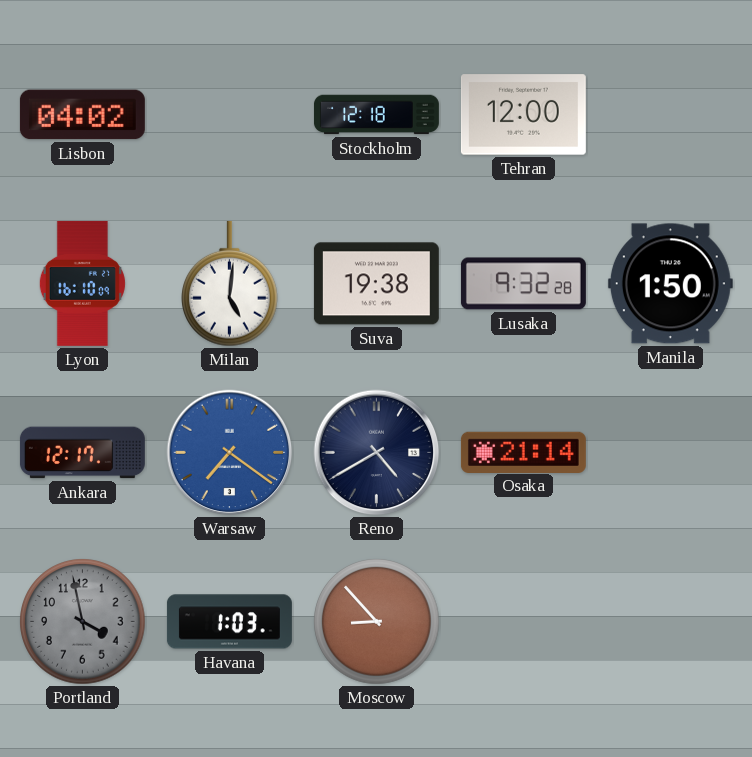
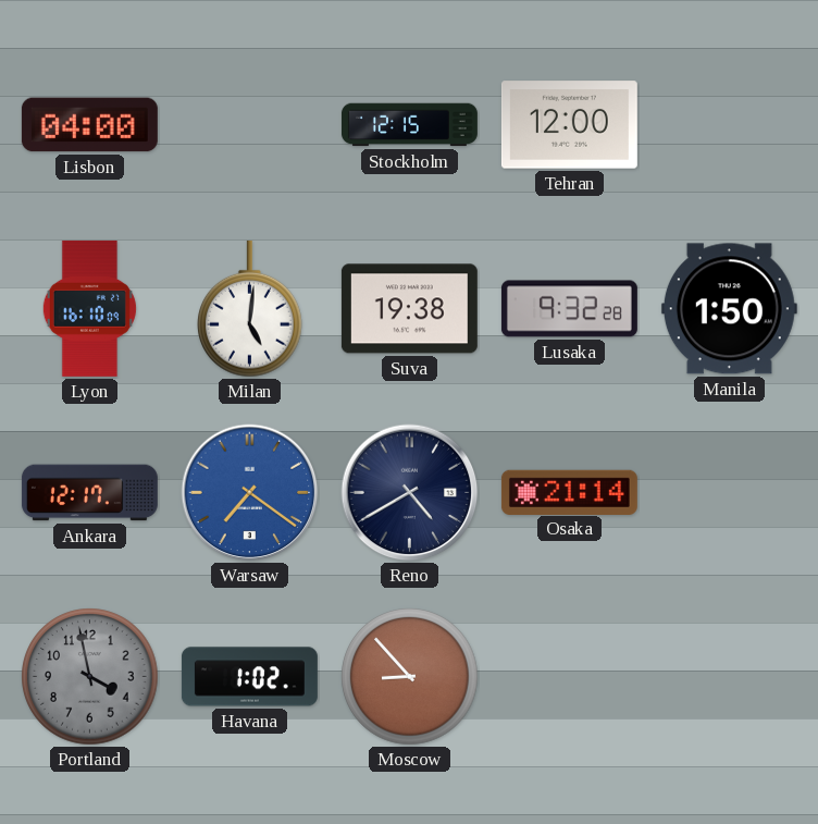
Lisbon: 04:02 -> 04:00
Stockholm: 12:18 -> 12:15
Havana: 1:03 -> 1:02
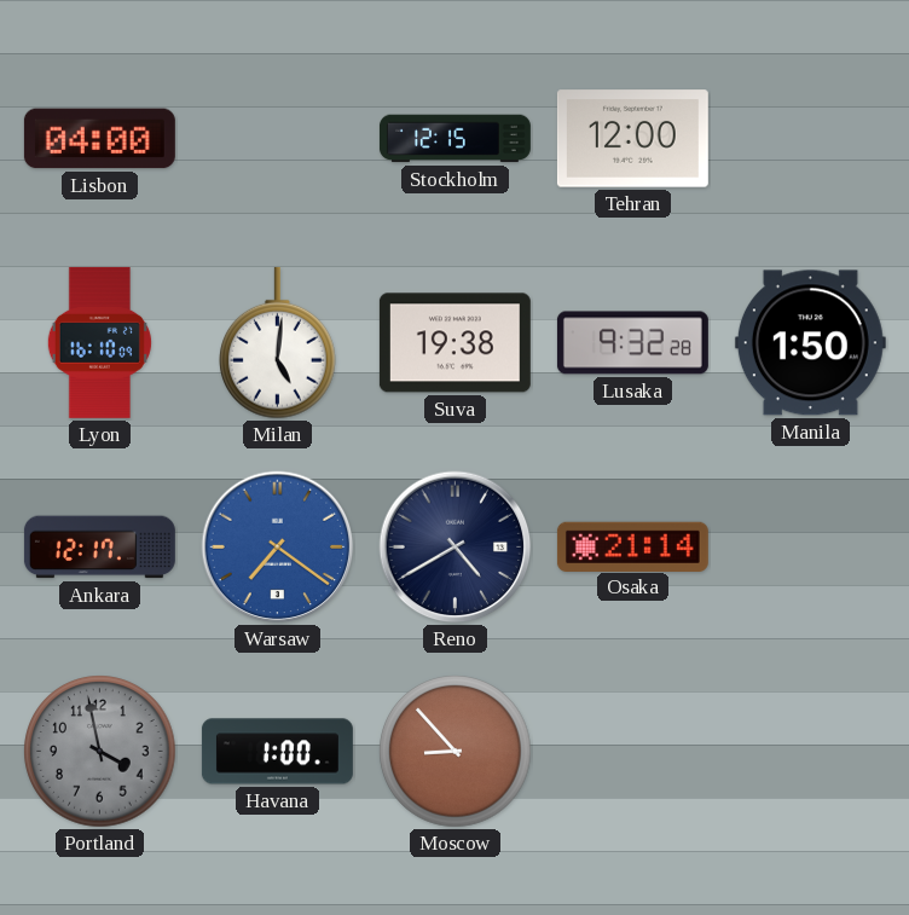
Havana: 1:02 -> 1:00
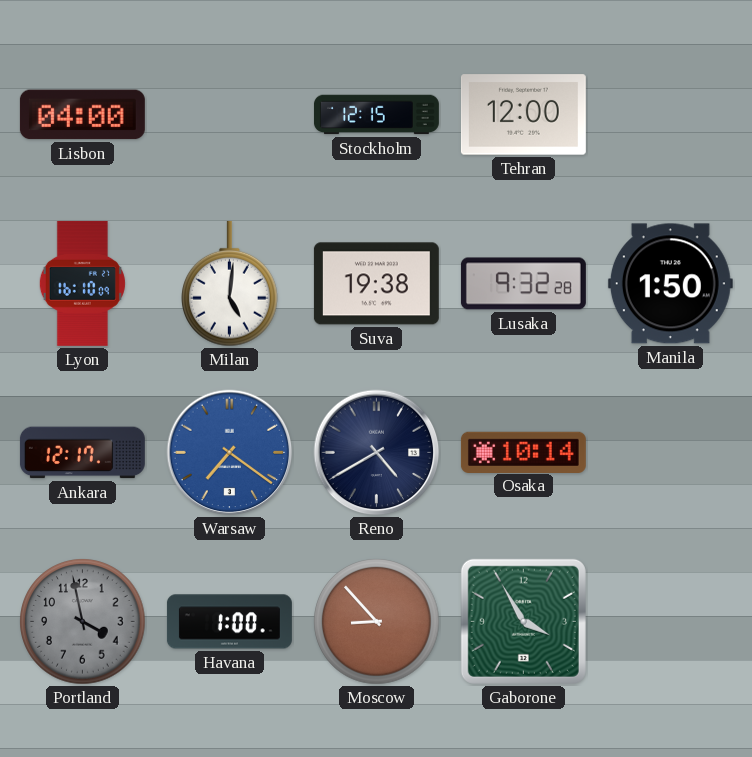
Osaka: 21:14 -> 10:14
Gaborone: none -> 3:55
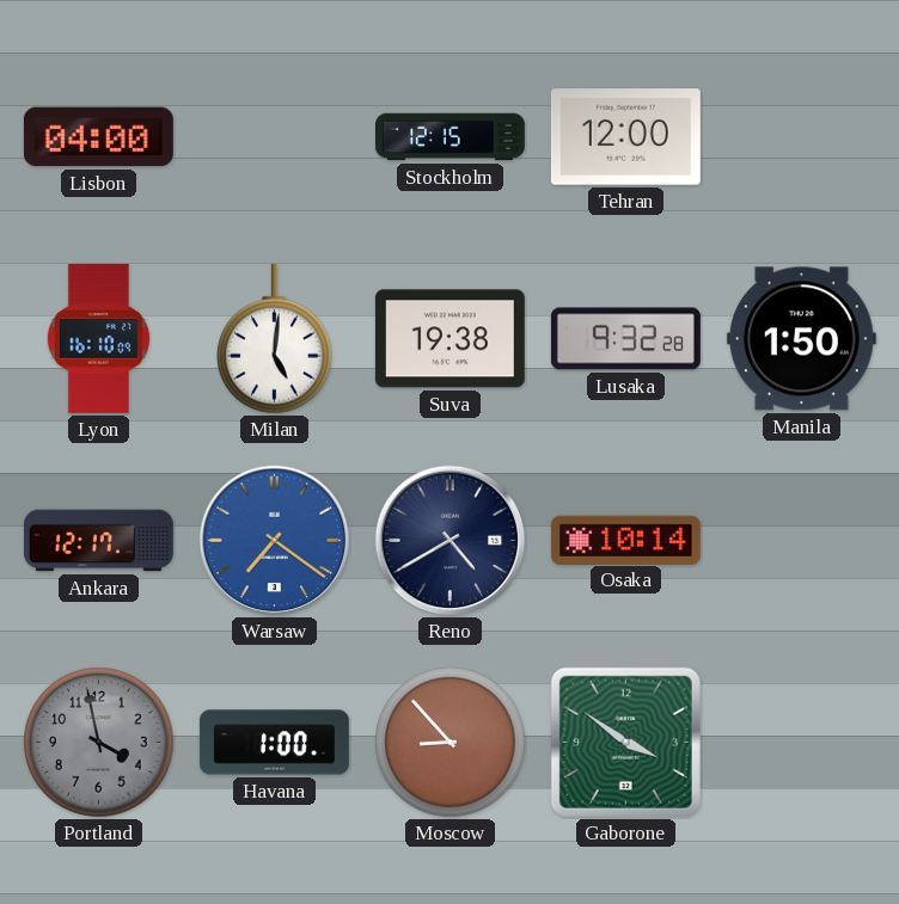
Gaborone: 3:55 -> 3:51
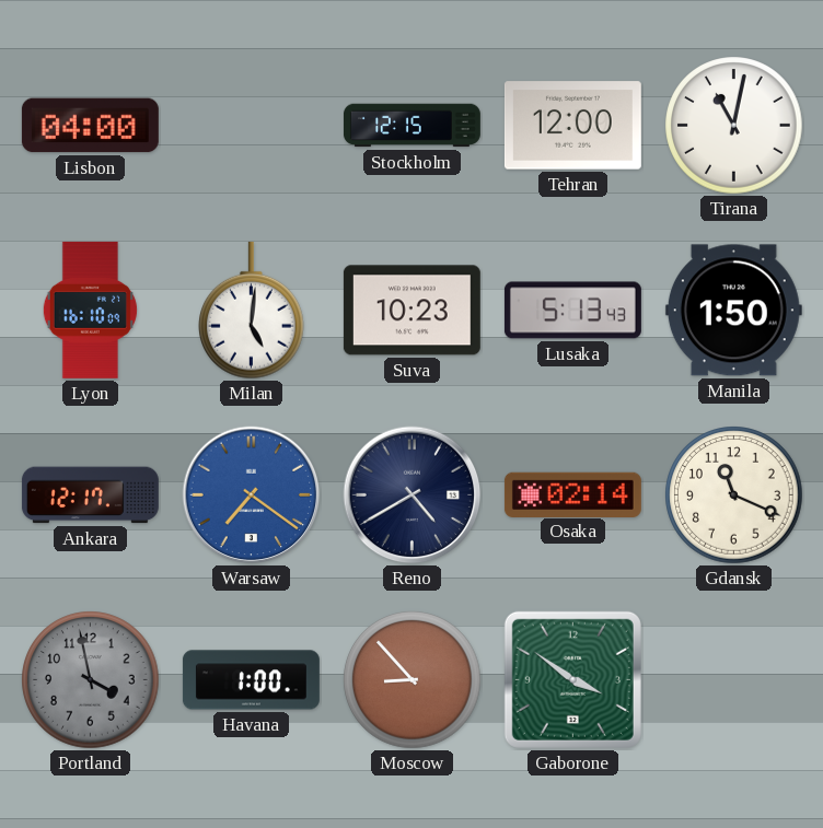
Tirana: none -> 11:02
Suva: 19:38 -> 10:23
Lusaka: 9:32 -> 5:13
Osaka: 10:14 -> 02:14
Gdansk: none -> 11:19
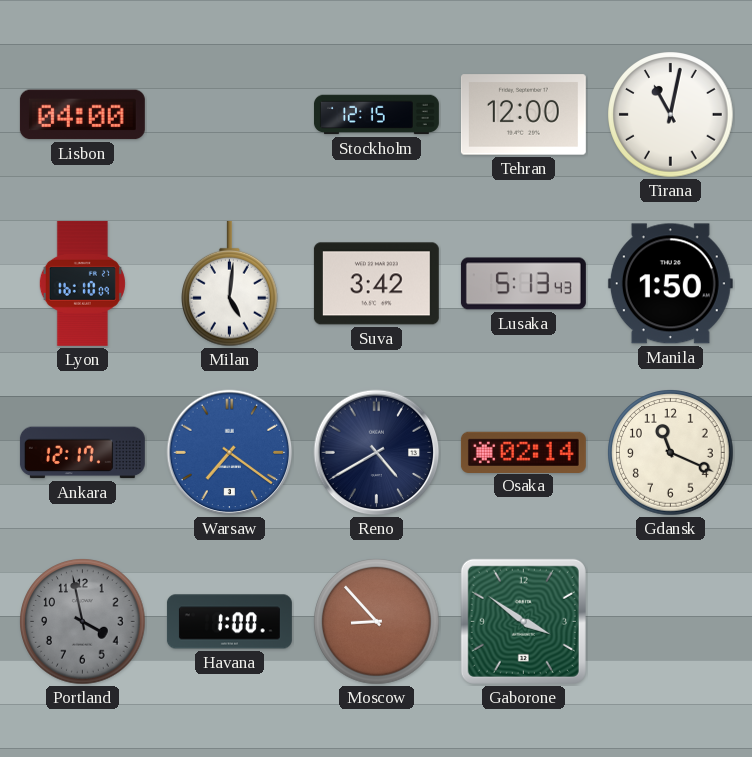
Suva: 10:23 -> 3:42
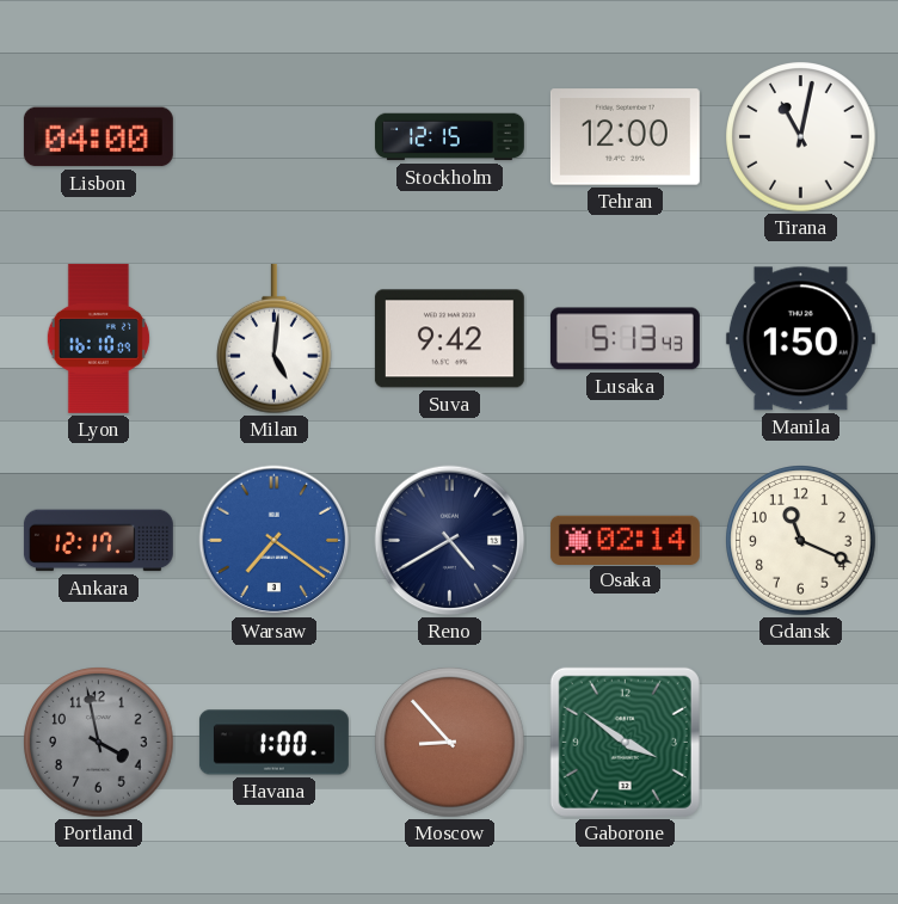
Suva: 3:42 -> 9:42
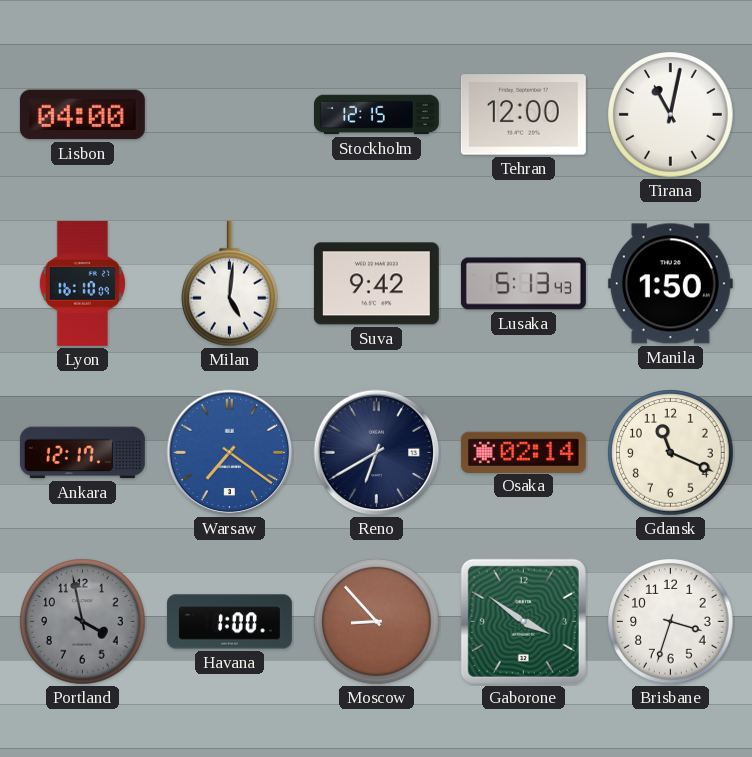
Reno: 4:40 -> 6:40
Brisbane: none -> 3:33
